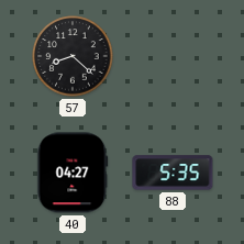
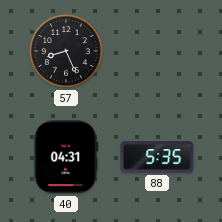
57: 8:22 -> 8:26
40: 04:27 -> 04:31
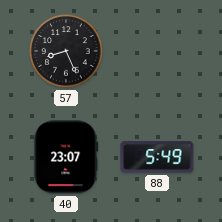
40: 04:31 -> 23:07
88: 5:35 -> 5:49
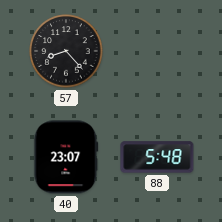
57: 8:26 -> 8:23
88: 5:49 -> 5:48
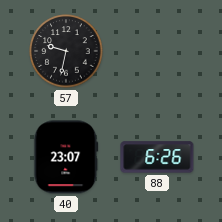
57: 8:23 -> 9:32
88: 5:48 -> 6:26
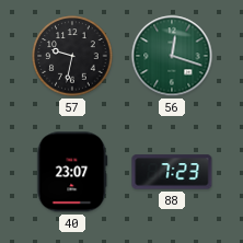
56: none -> 12:18
88: 6:26 -> 7:23
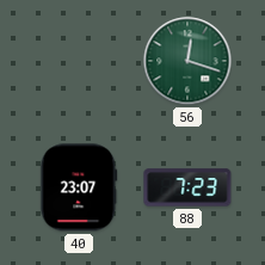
57: 9:32 -> none
